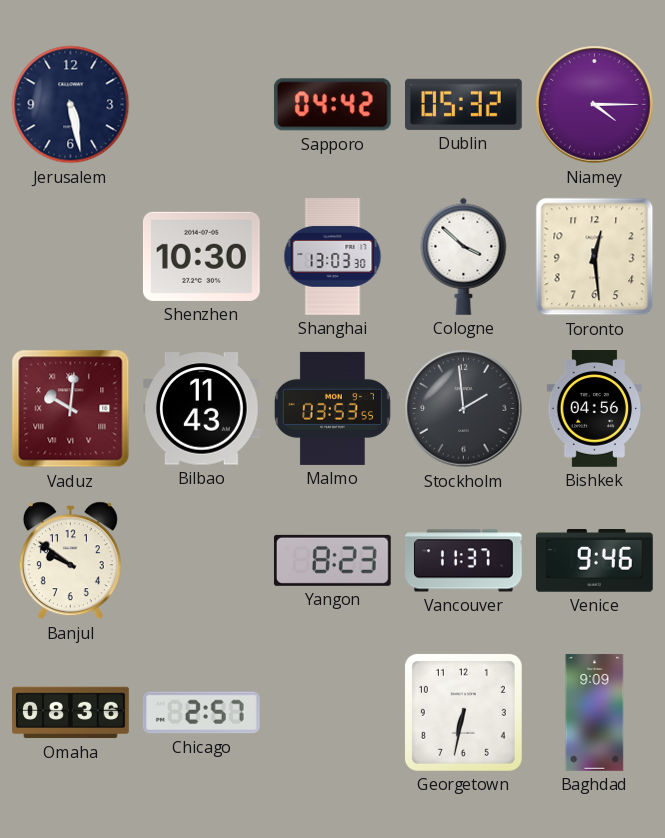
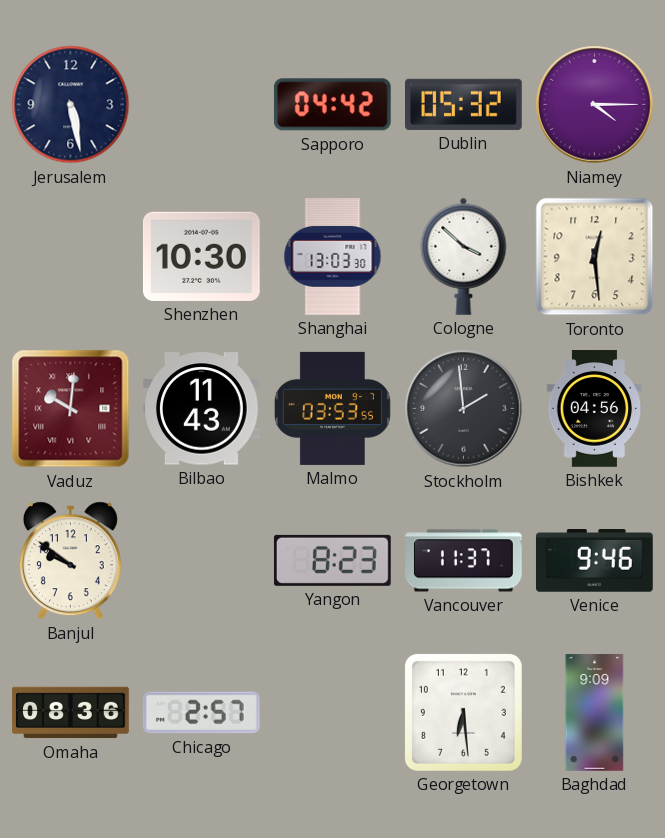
Georgetown: 6:32 -> 6:29
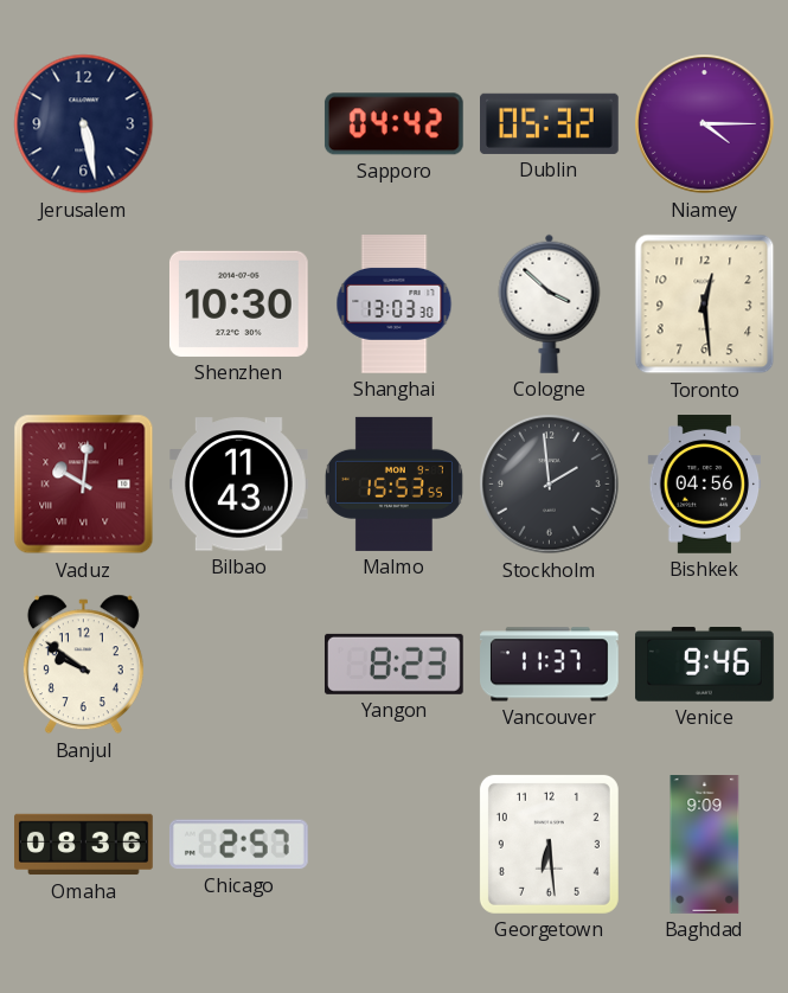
Malmo: 03:53 -> 15:53
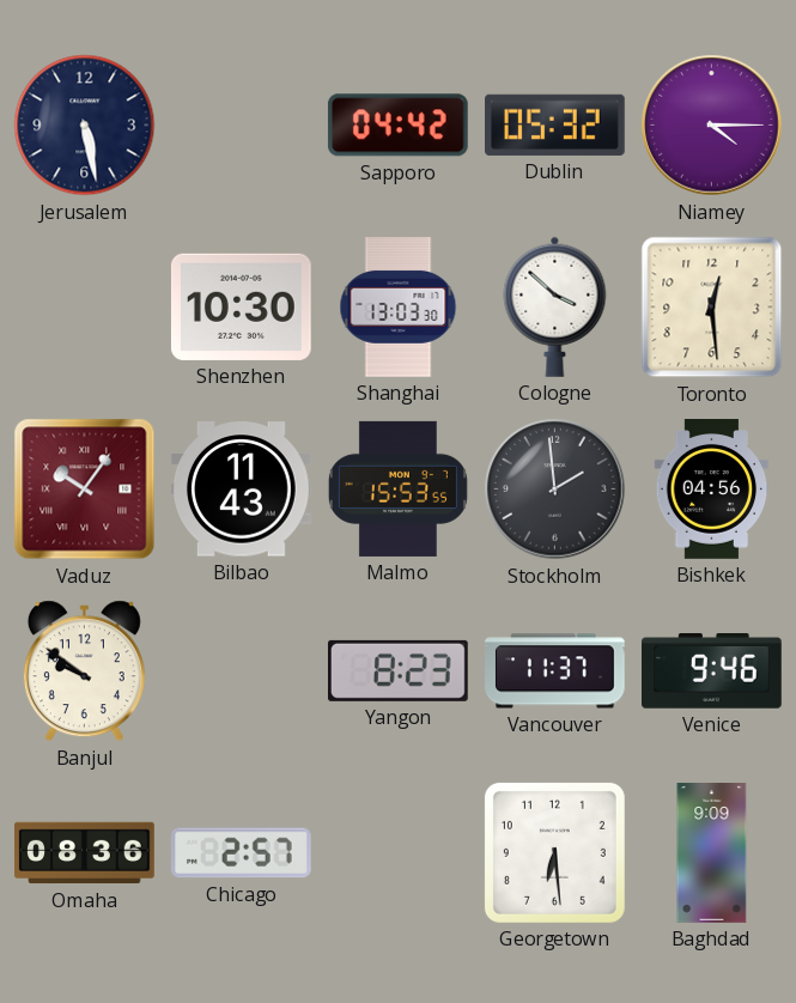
Vaduz: 10:01 -> 10:06
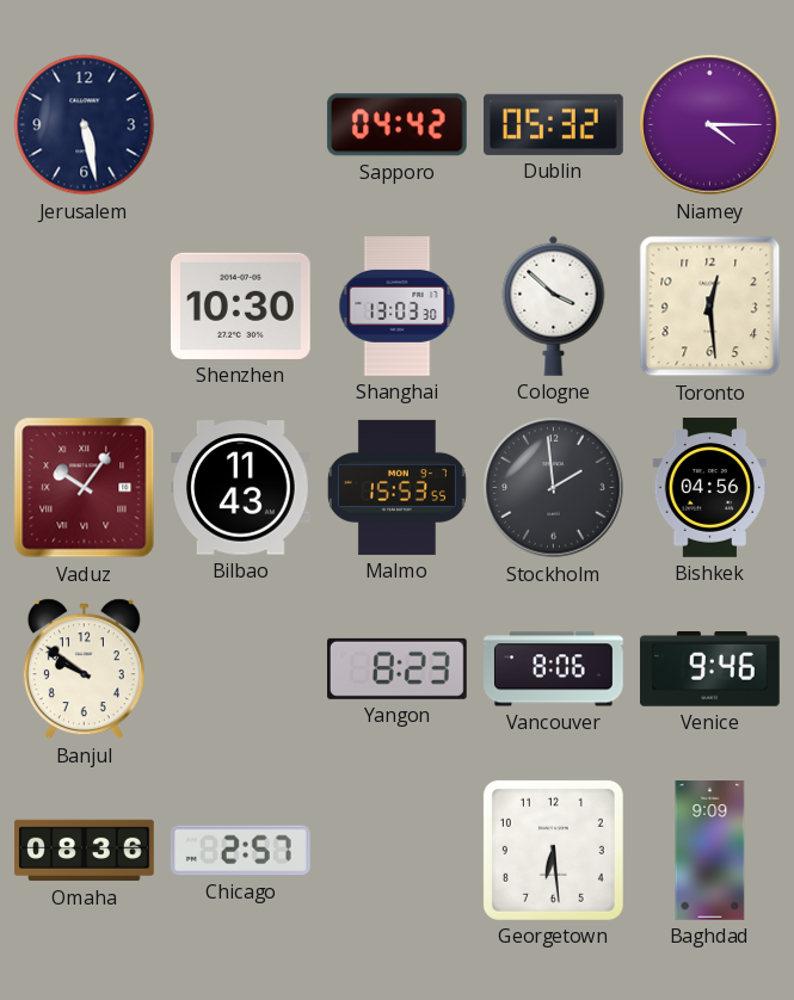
Vancouver: 11:37 -> 8:06
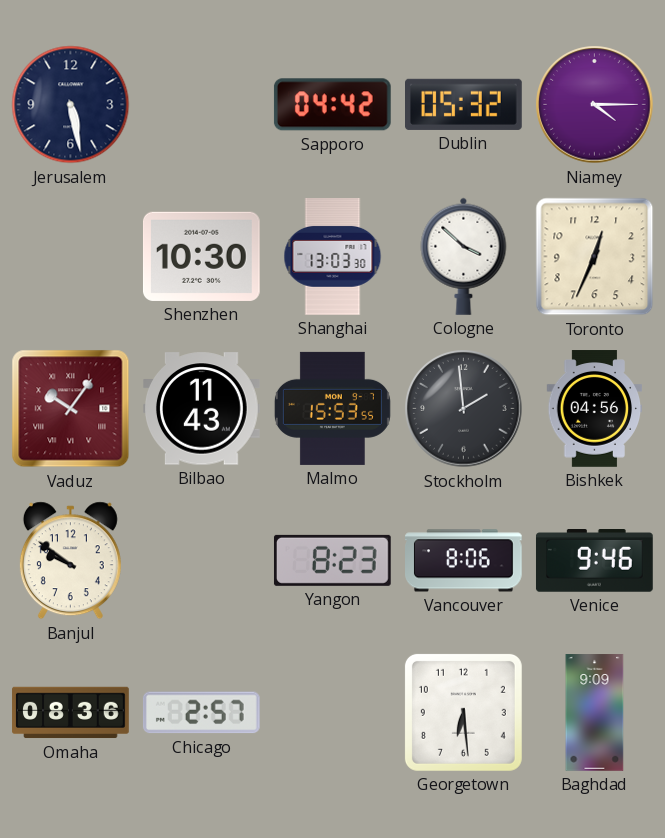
Toronto: 12:29 -> 12:34
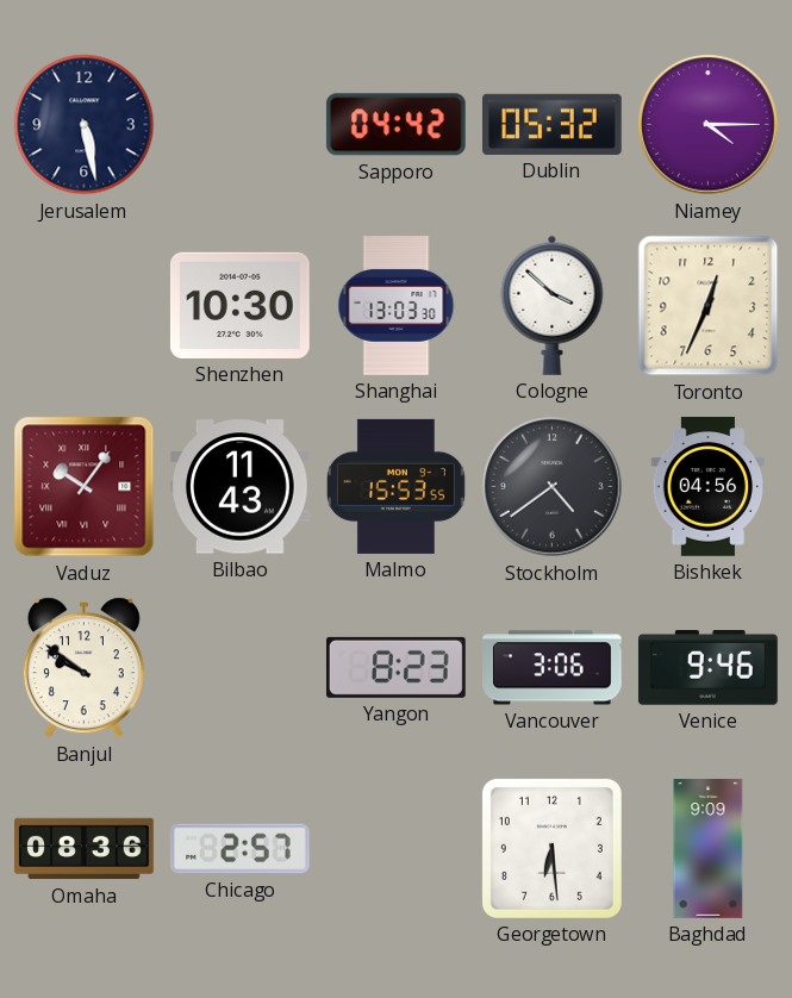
Stockholm: 1:59 -> 4:39
Vancouver: 8:06 -> 3:06
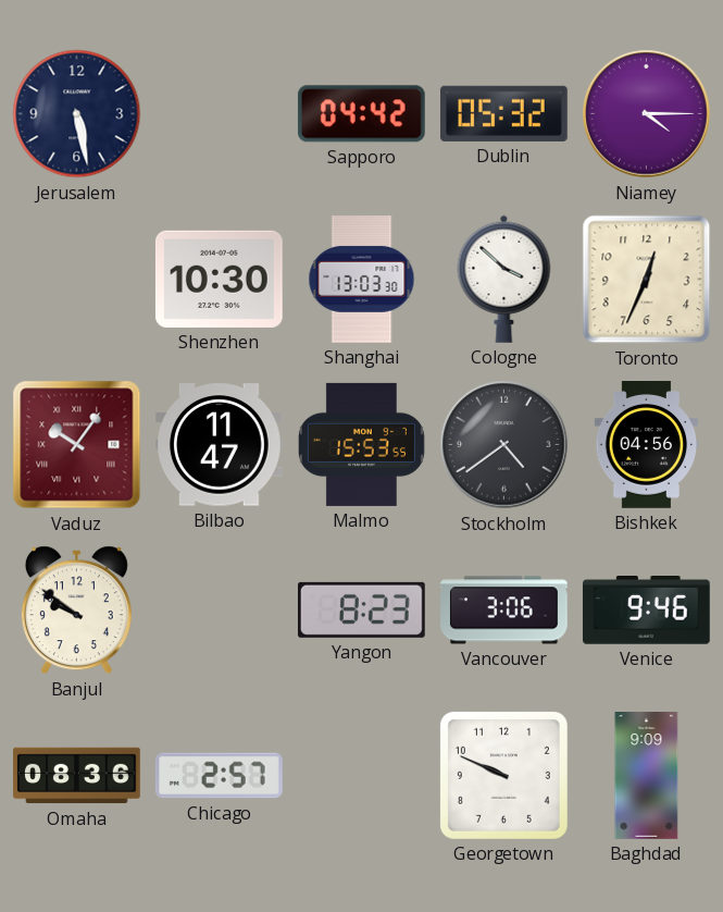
Bilbao: 11:43 -> 11:47
Georgetown: 6:29 -> 9:49
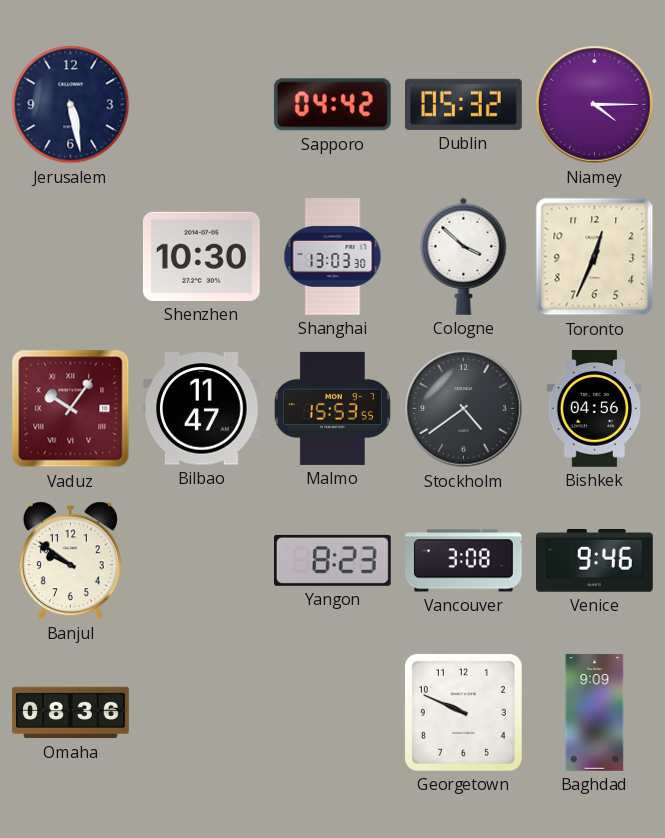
Vancouver: 3:06 -> 3:08
Chicago: 2:57 -> none
